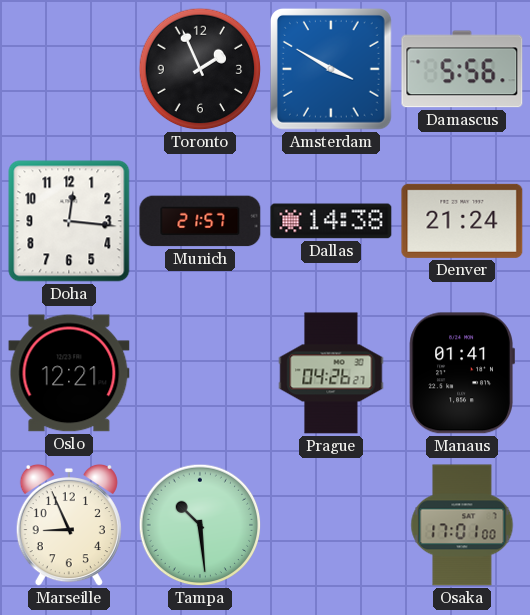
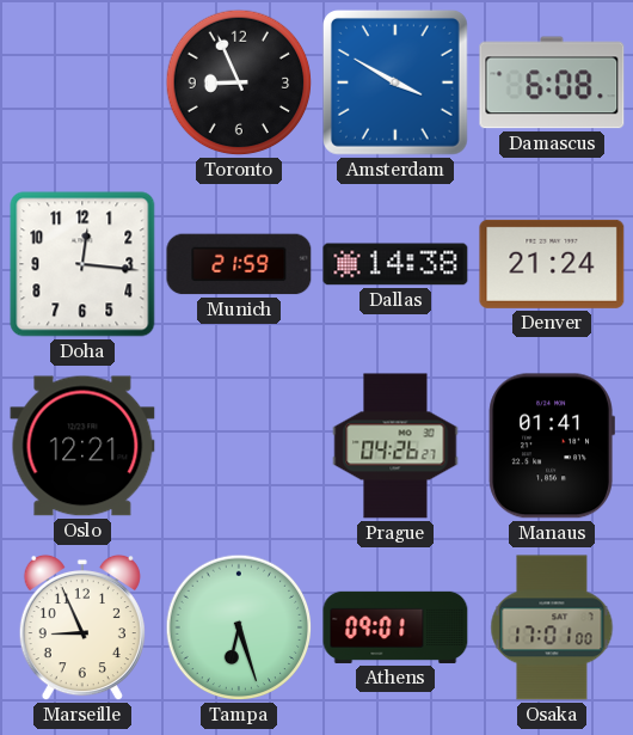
Toronto: 1:56 -> 8:56
Damascus: 5:56 -> 6:08
Munich: 21:57 -> 21:59
Tampa: 10:29 -> 6:27
Athens: none -> 09:01
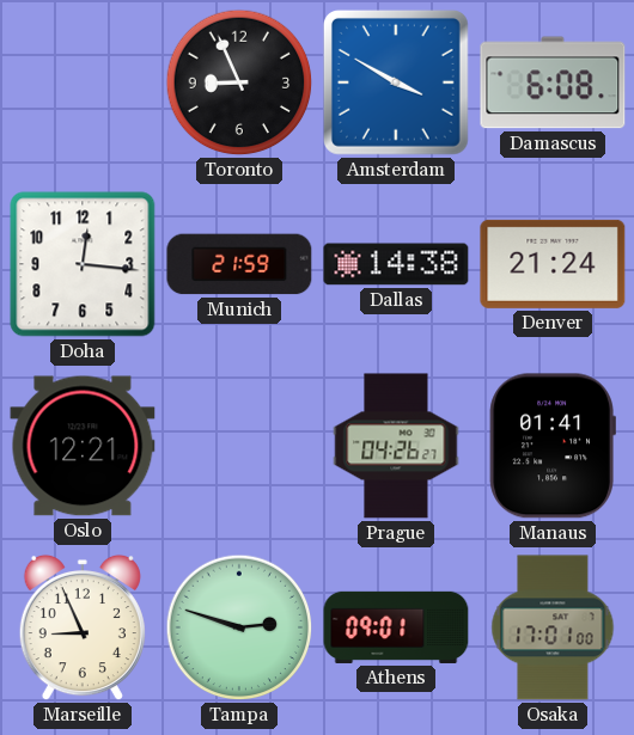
Tampa: 6:27 -> 2:48
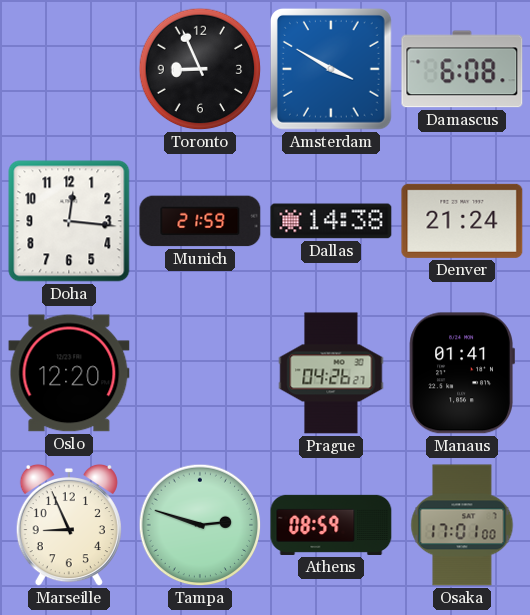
Oslo: 12:21 -> 12:20
Athens: 09:01 -> 08:59
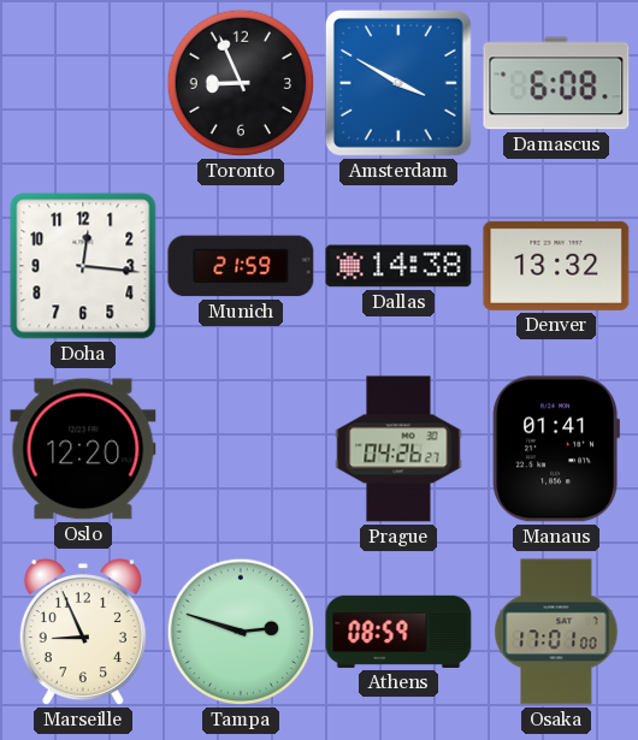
Denver: 21:24 -> 13:32
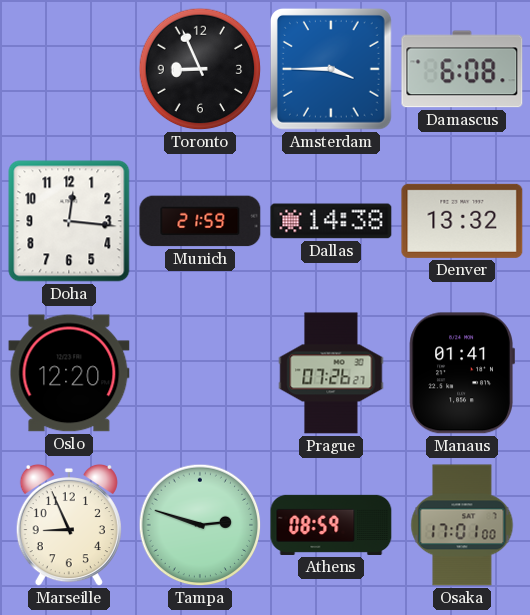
Amsterdam: 3:50 -> 3:45
Prague: 04:26 -> 07:26
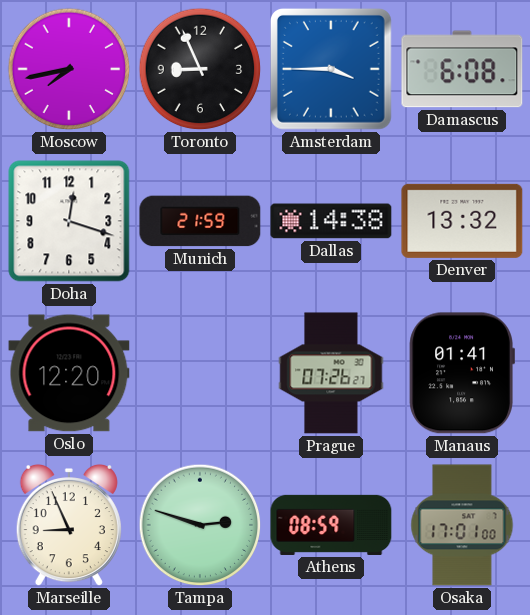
Moscow: none -> 7:43
Doha: 12:16 -> 12:18
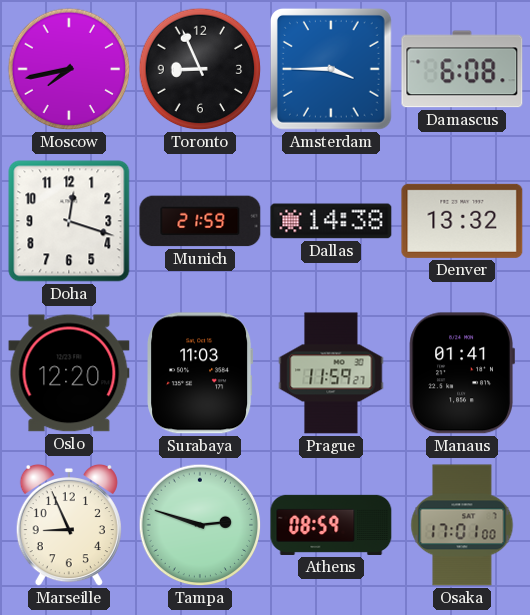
Surabaya: none -> 11:03
Prague: 07:26 -> 11:59
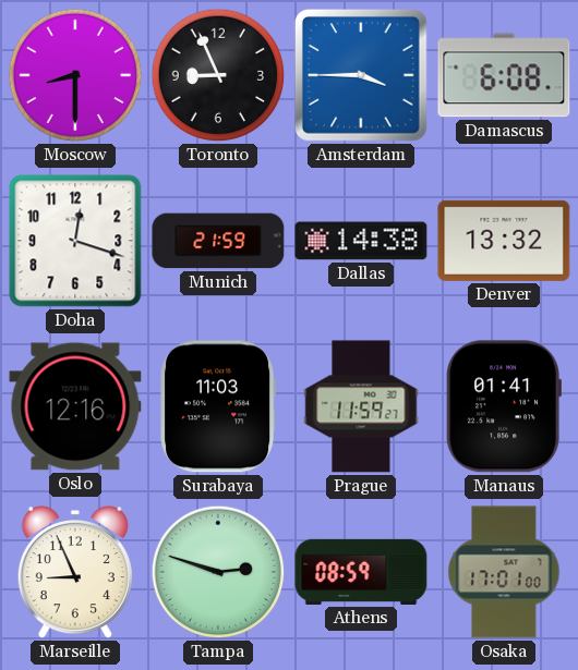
Moscow: 7:43 -> 8:30
Oslo: 12:20 -> 12:16
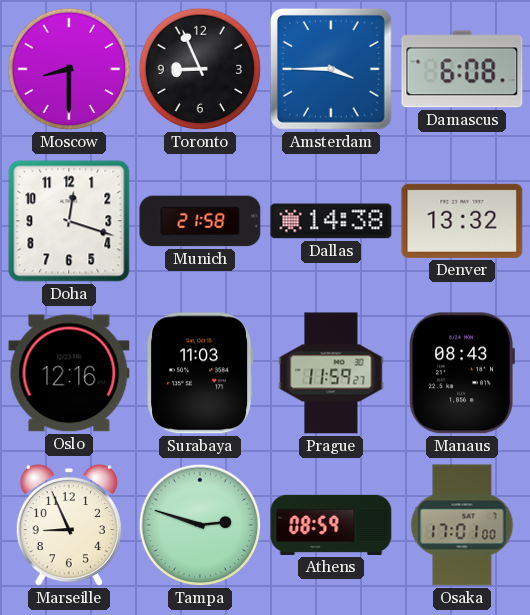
Munich: 21:59 -> 21:58
Manaus: 01:41 -> 08:43
